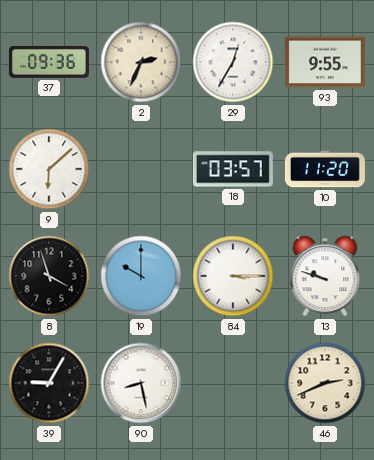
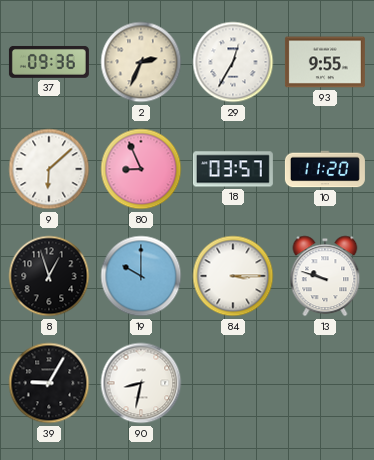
80: none -> 8:56
8: 3:57 -> 12:57
90: 8:28 -> 8:32
46: 2:41 -> none
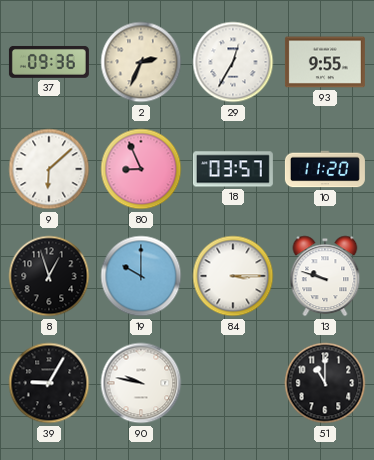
90: 8:32 -> 9:47
51: none -> 11:00
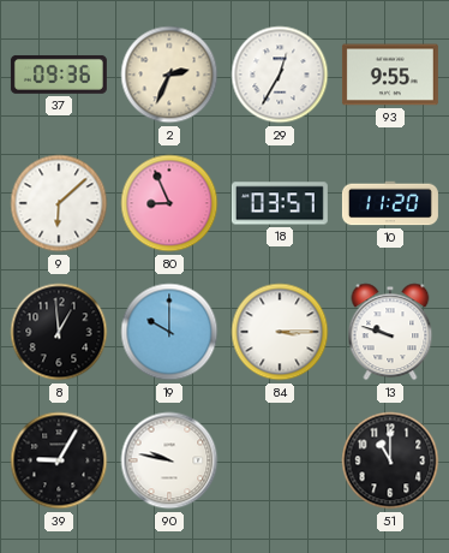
8: 12:57 -> 12:59
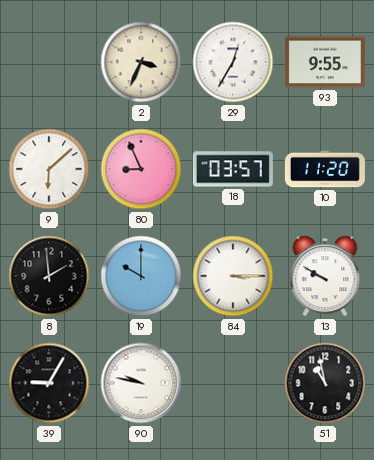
37: 09:36 -> none
2: 2:34 -> 3:34
8: 12:59 -> 1:59
13: 9:48 -> 9:50
51: 11:00 -> 10:58
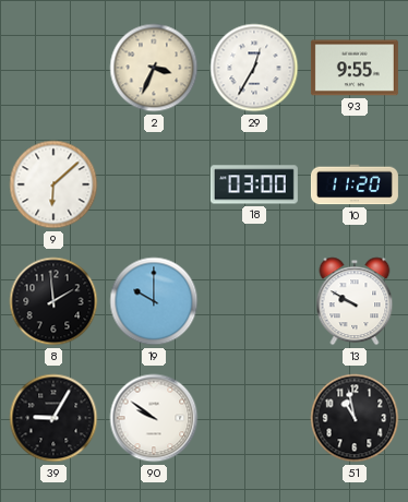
80: 8:56 -> none
18: 03:57 -> 03:00
84: 3:15 -> none
90: 9:47 -> 9:51
